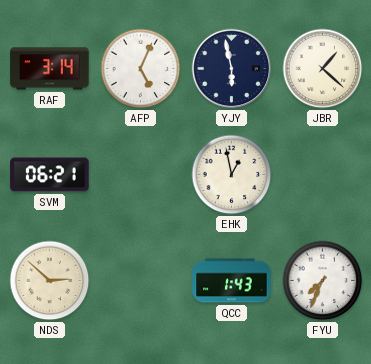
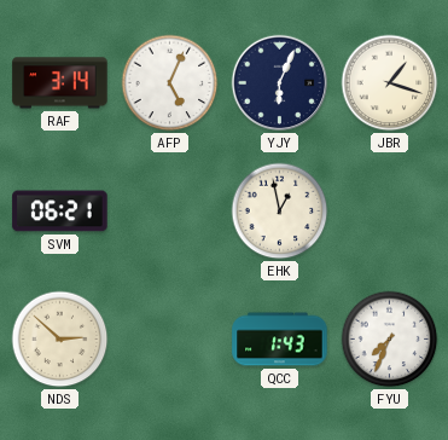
YJY: 5:58 -> 6:04
JBR: 1:22 -> 1:18
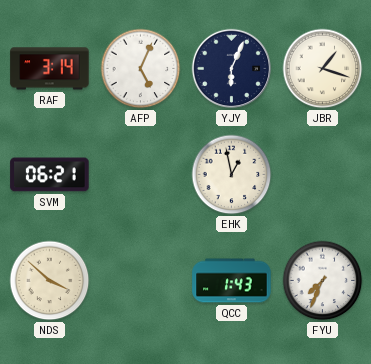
NDS: 2:52 -> 3:52
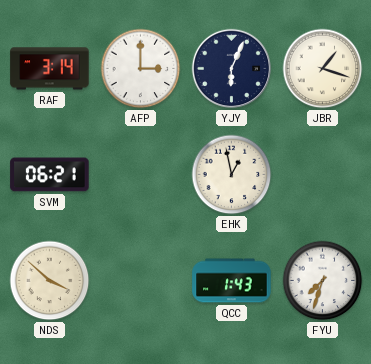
AFP: 5:04 -> 3:00
FYU: 7:34 -> 7:33
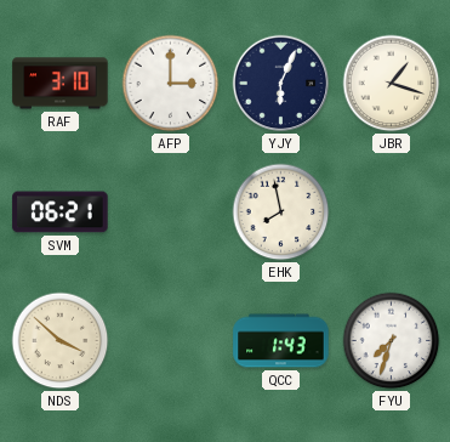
RAF: 3:14 -> 3:10
EHK: 12:58 -> 7:58
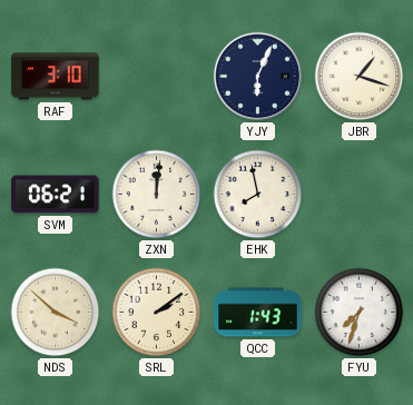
AFP: 3:00 -> none
ZXN: none -> 12:01
SRL: none -> 2:09
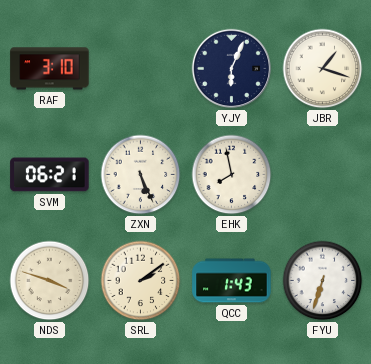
ZXN: 12:01 -> 5:26
NDS: 3:52 -> 3:48
FYU: 7:33 -> 6:33
